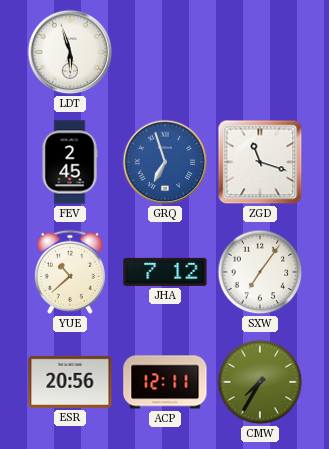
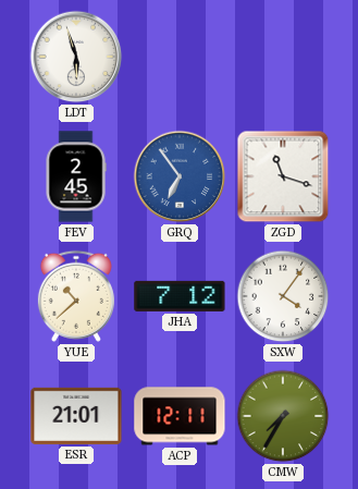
GRQ: 6:57 -> 6:54
SXW: 7:06 -> 4:06
ESR: 20:56 -> 21:01
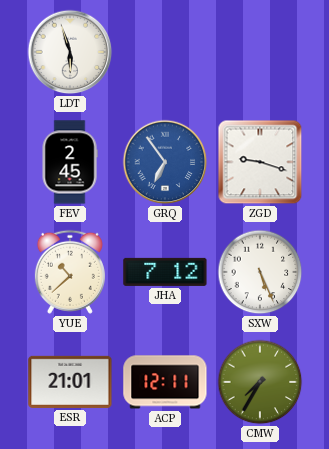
ZGD: 11:18 -> 9:18
SXW: 4:06 -> 5:26
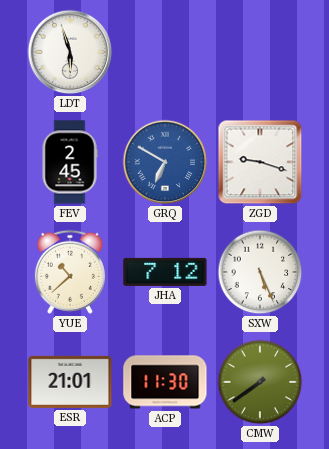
GRQ: 6:54 -> 6:50
ACP: 12:11 -> 11:30
CMW: 7:35 -> 7:39
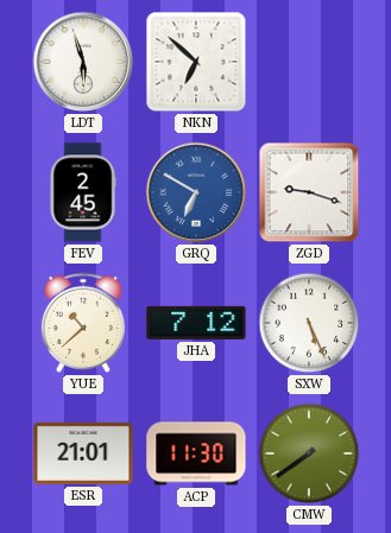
NKN: none -> 6:52
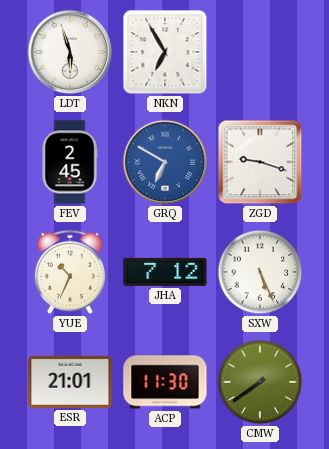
NKN: 6:52 -> 6:55
YUE: 10:38 -> 10:34
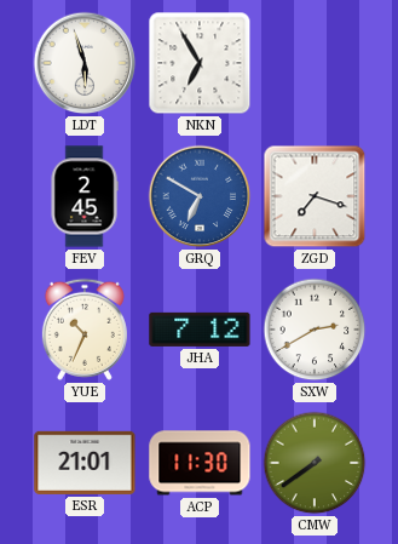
ZGD: 9:18 -> 7:18
SXW: 5:26 -> 2:40
